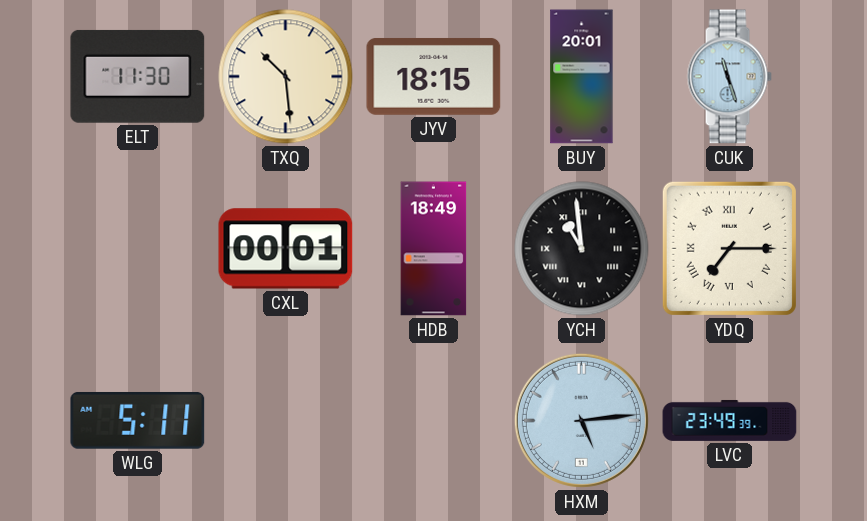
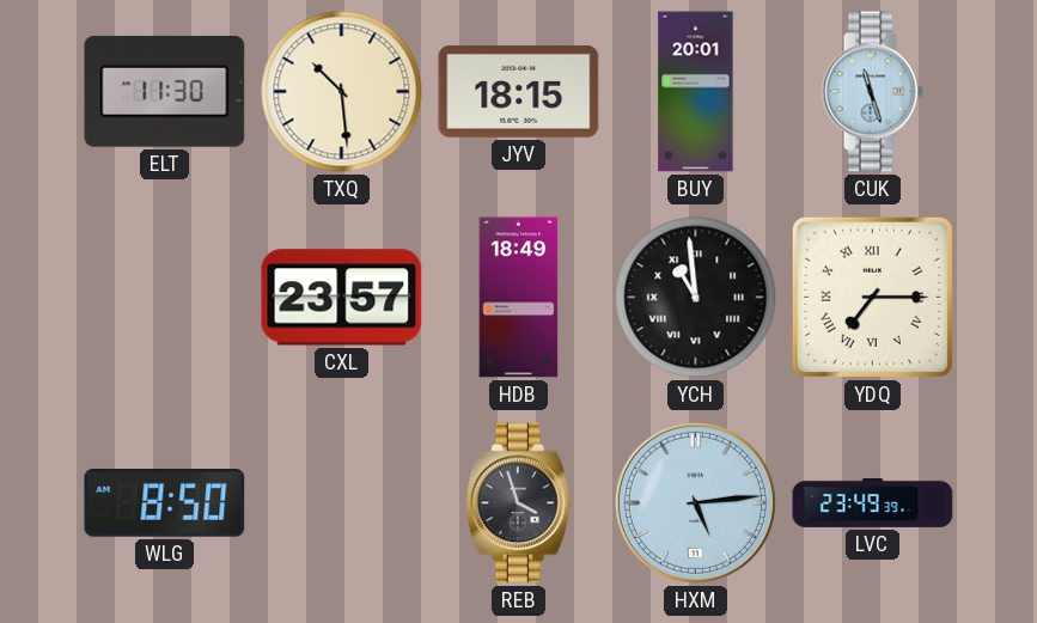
CXL: 00:01 -> 23:57
WLG: 5:11 -> 8:50
REB: none -> 3:57
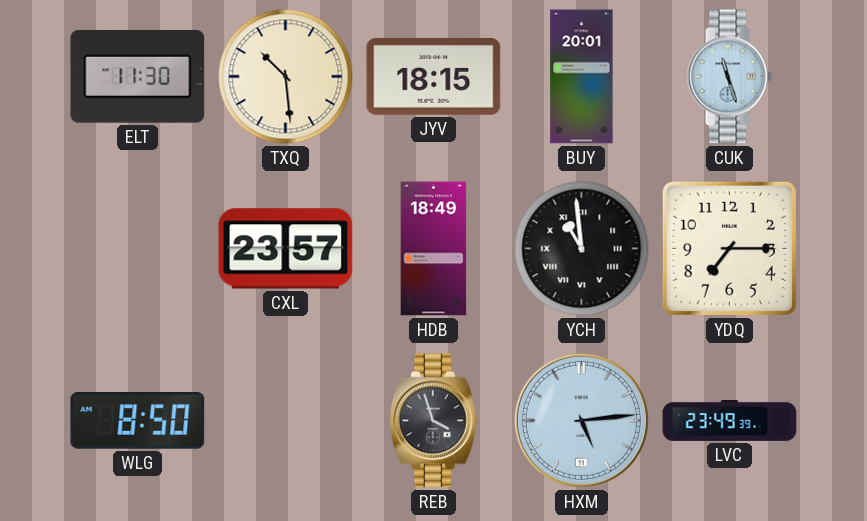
YDQ numerals: Roman -> Arabic
